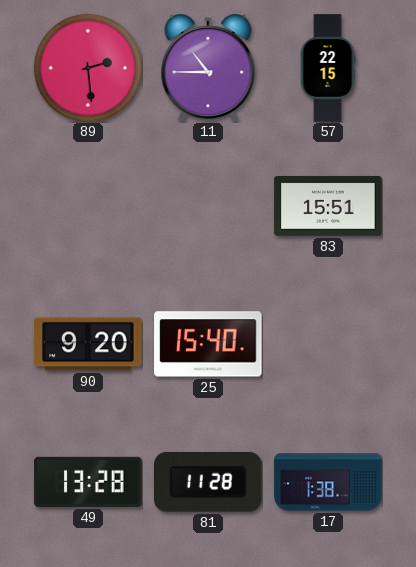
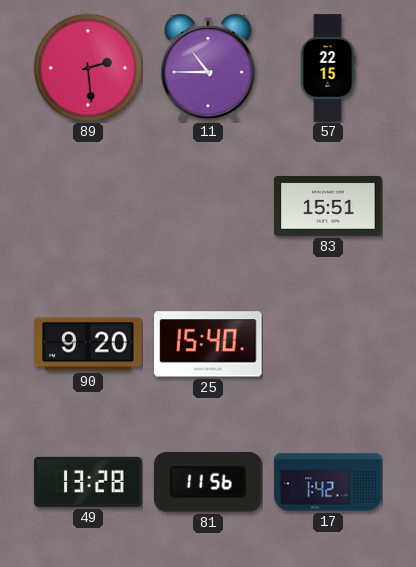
81: 11:28 -> 11:56
17: 1:38 -> 1:42
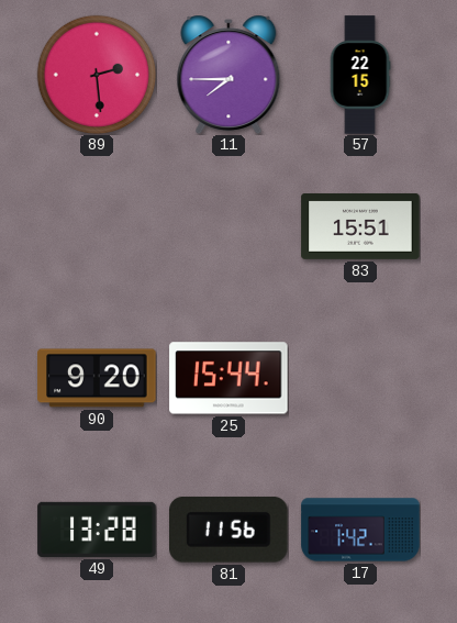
11: 10:45 -> 7:45
25: 15:40 -> 15:44
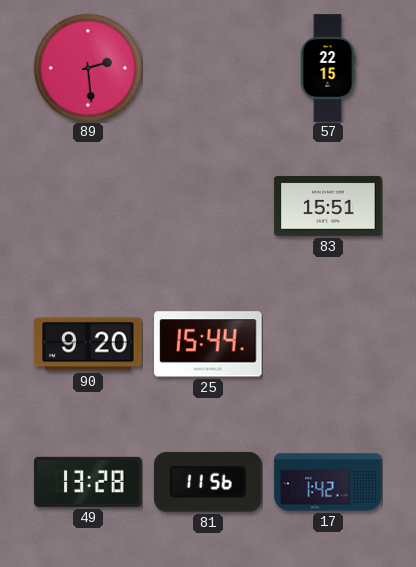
11: 7:45 -> none
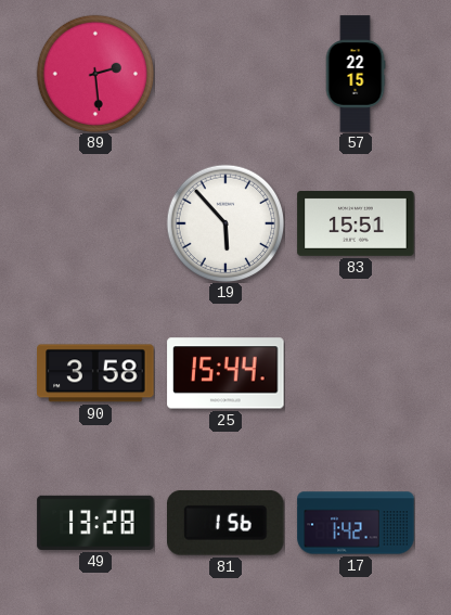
19: none -> 5:53
90: 9:20 -> 3:58
81: 11:56 -> 1:56
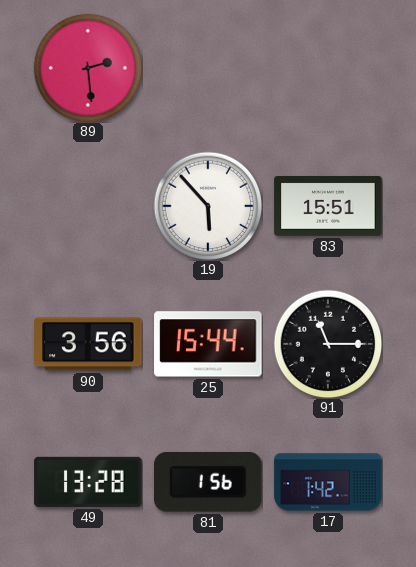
57: 22:15 -> none
90: 3:58 -> 3:56
91: none -> 11:15
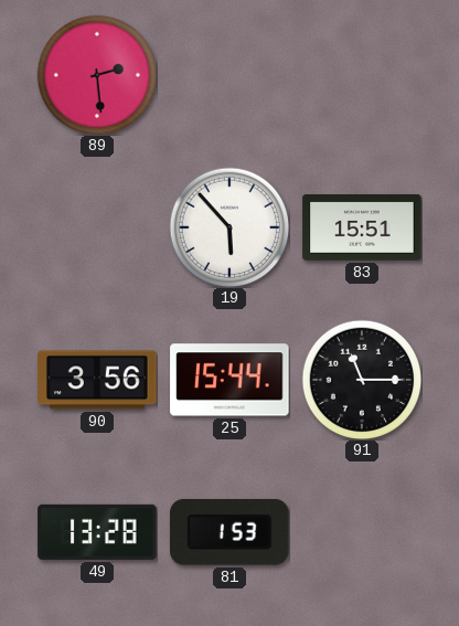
81: 1:56 -> 1:53
17: 1:42 -> none
